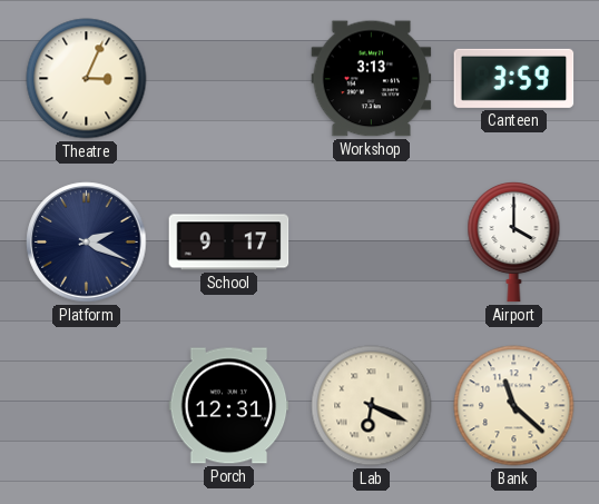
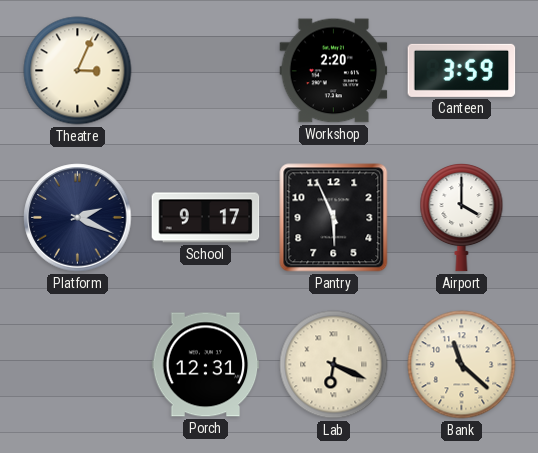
Workshop: 3:13 -> 2:20
Pantry: none -> 5:56
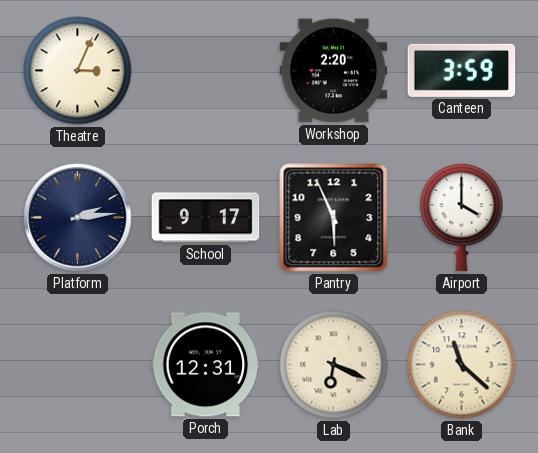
Platform: 2:19 -> 2:14
